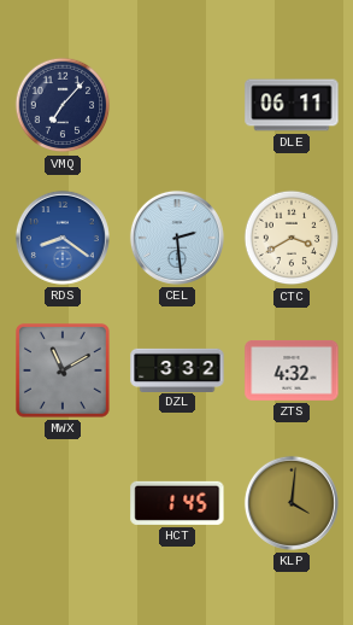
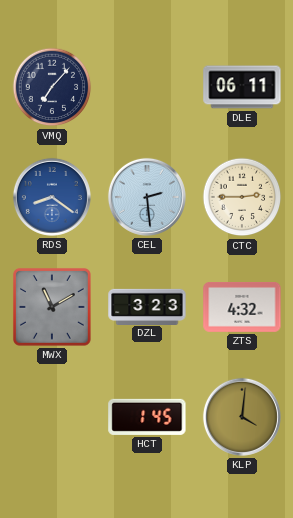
CTC: 3:40 -> 2:45
DZL: 3:32 -> 3:23
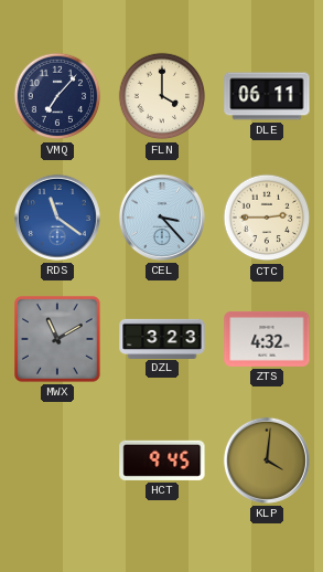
FLN: none -> 4:00
RDS: 8:21 -> 11:21
CEL: 2:29 -> 3:23
HCT: 1:45 -> 9:45
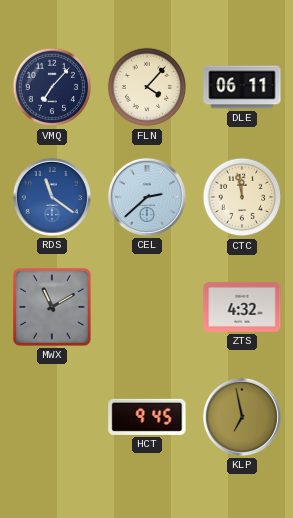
FLN: 4:00 -> 4:07
CEL: 3:23 -> 2:38
CTC: 2:45 -> 11:58
DZL: 3:23 -> none
KLP: 4:01 -> 6:58
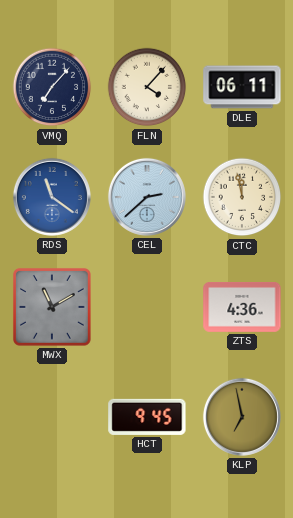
ZTS: 4:32 -> 4:36
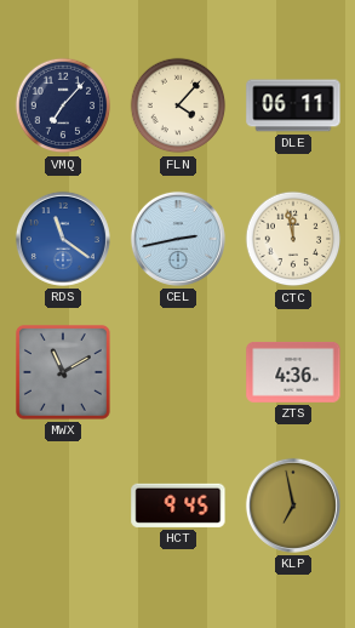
CEL: 2:38 -> 2:43
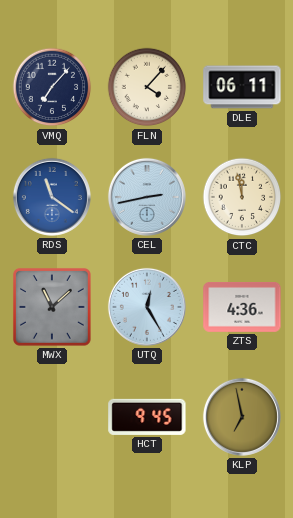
MWX: 11:10 -> 11:08
UTQ: none -> 12:25
